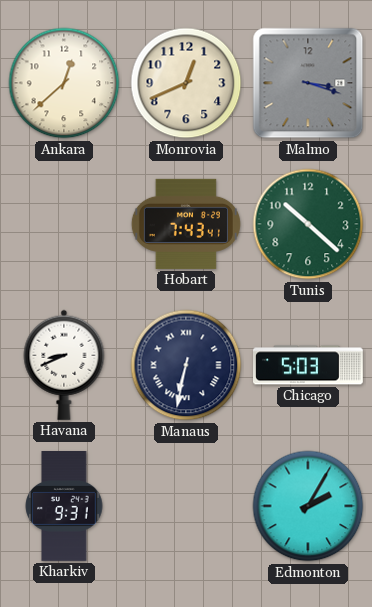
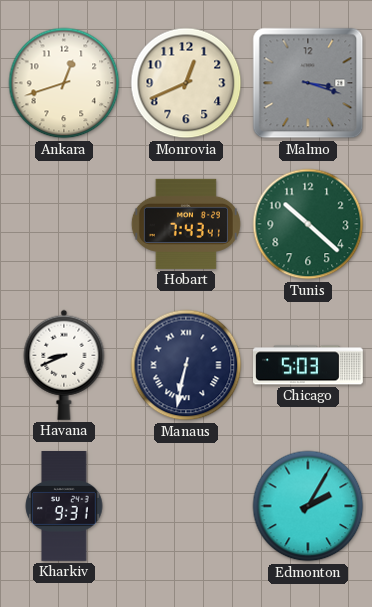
Ankara: 12:38 -> 12:42
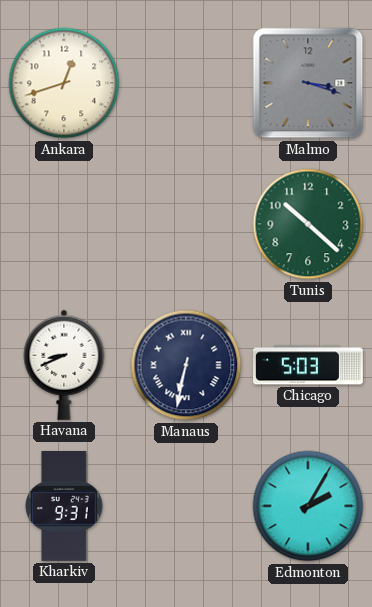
Monrovia: 12:41 -> none
Hobart: 7:43 -> none
